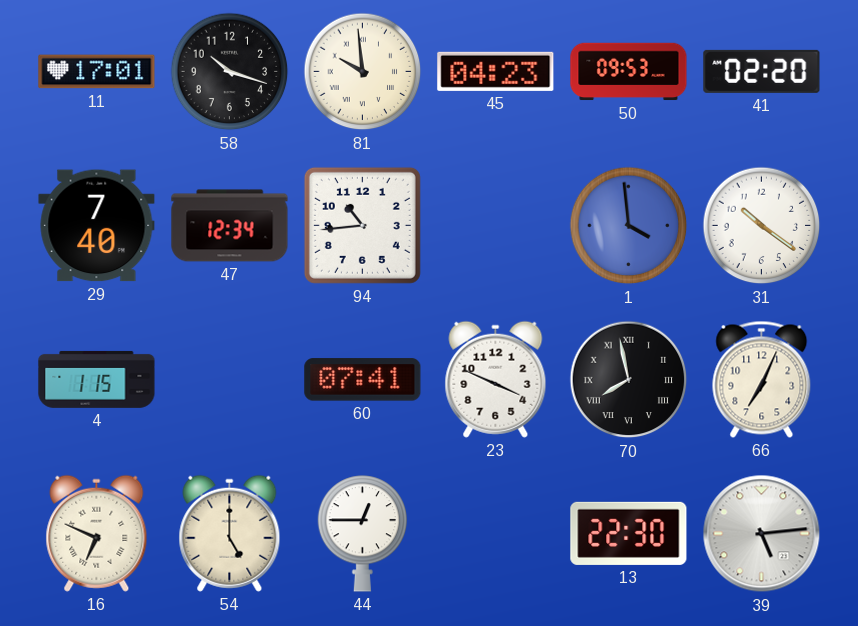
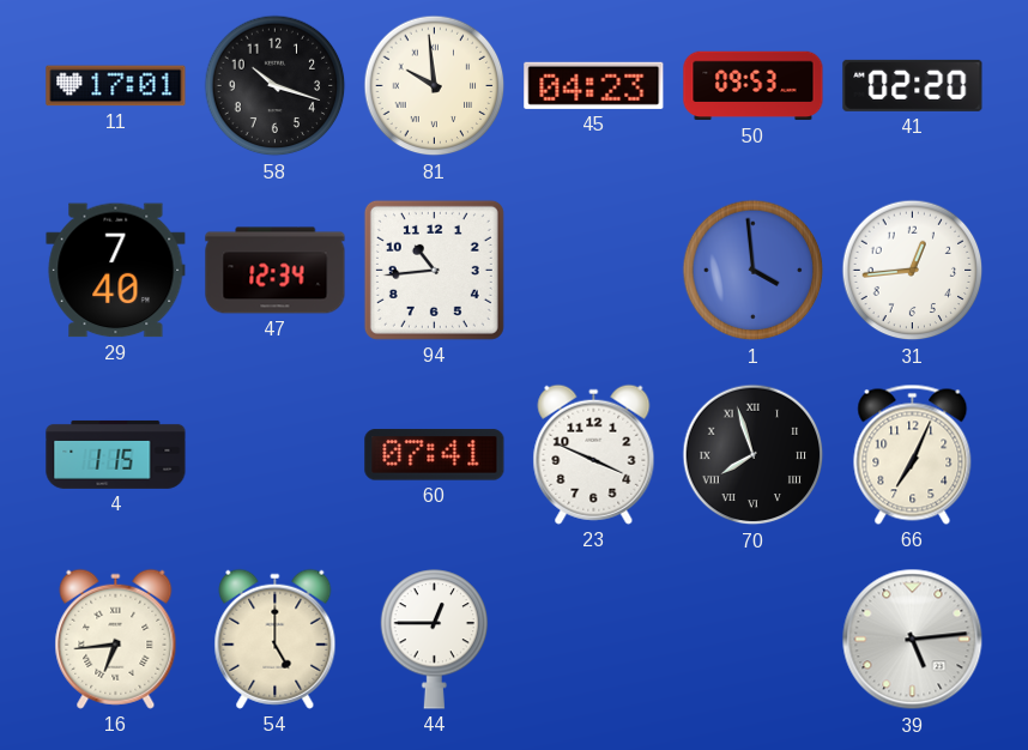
31: 10:21 -> 12:44
70: 7:58 -> 7:57
16: 6:49 -> 6:44
13: 22:30 -> none
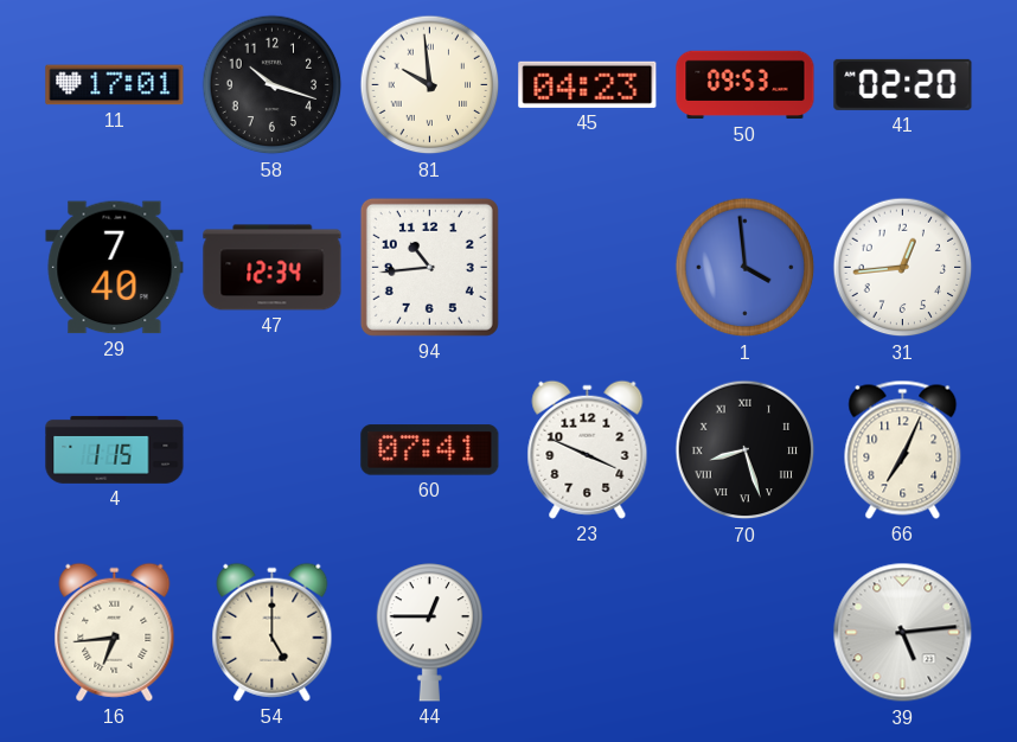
70: 7:57 -> 8:27
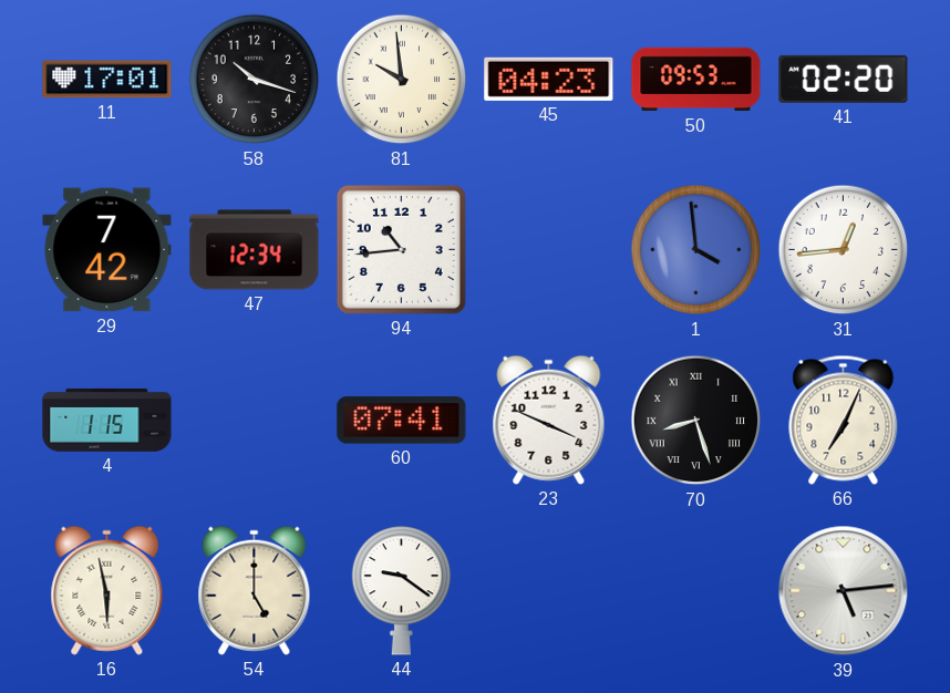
29: 7:40 -> 7:42
16: 6:44 -> 5:58
44: 12:45 -> 9:21
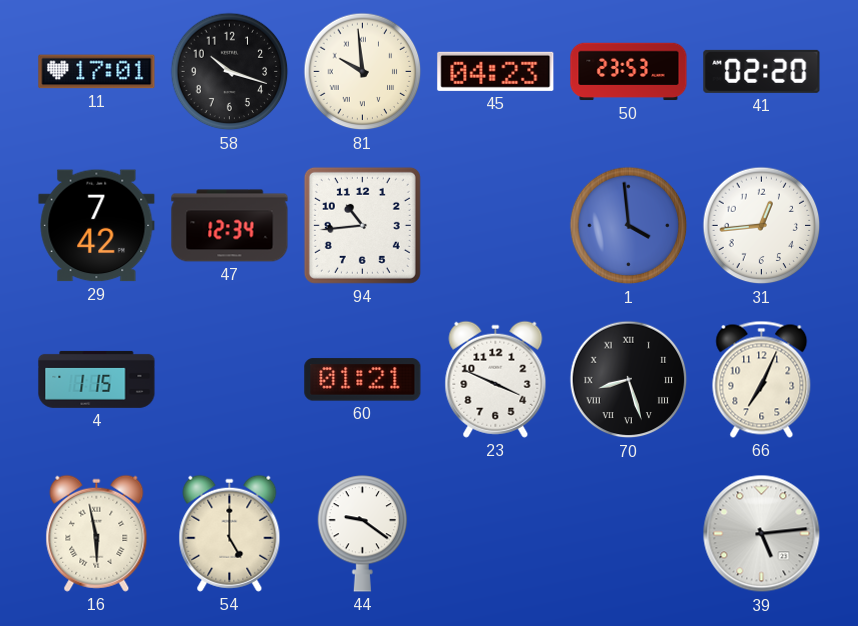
50: 09:53 -> 23:53
60: 07:41 -> 01:21
